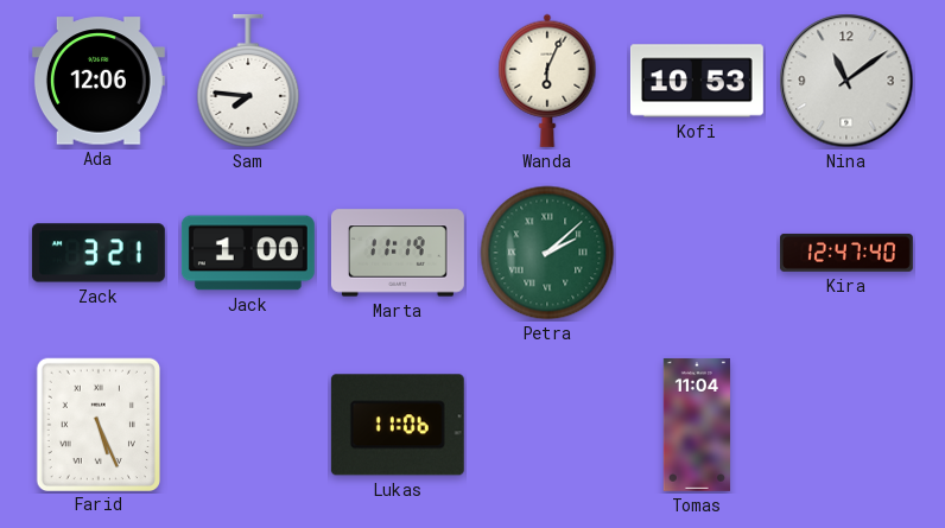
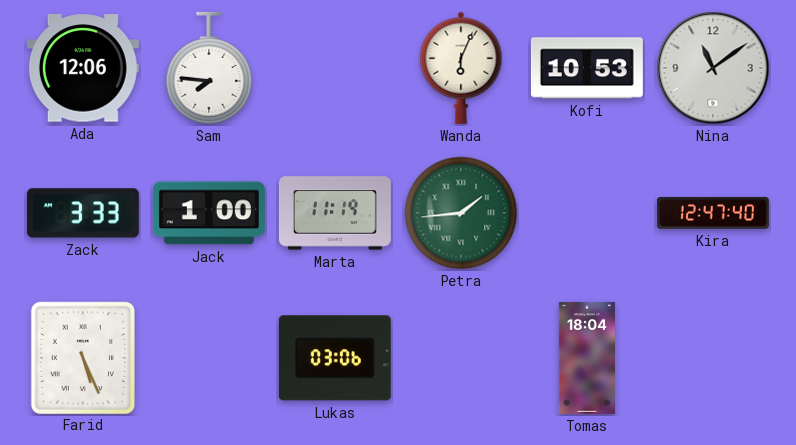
Zack: 3:21 -> 3:33
Petra: 2:08 -> 1:44
Lukas: 11:06 -> 03:06
Tomas: 11:04 -> 18:04
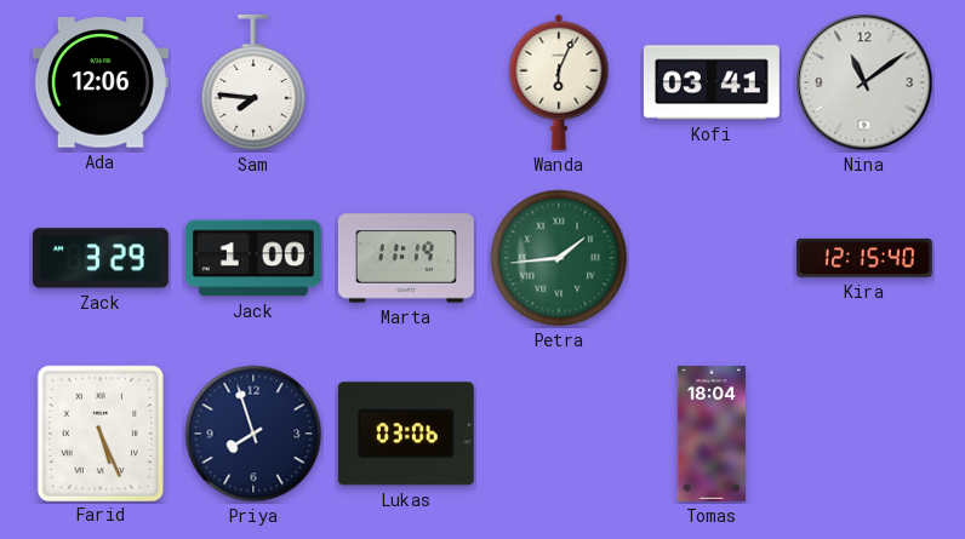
Kofi: 10:53 -> 03:41
Zack: 3:33 -> 3:29
Kira: 12:47 -> 12:15
Priya: none -> 7:57
